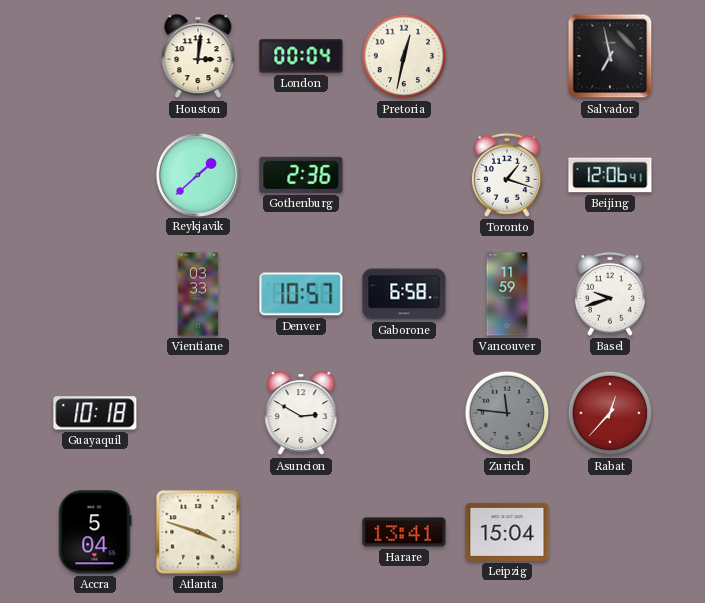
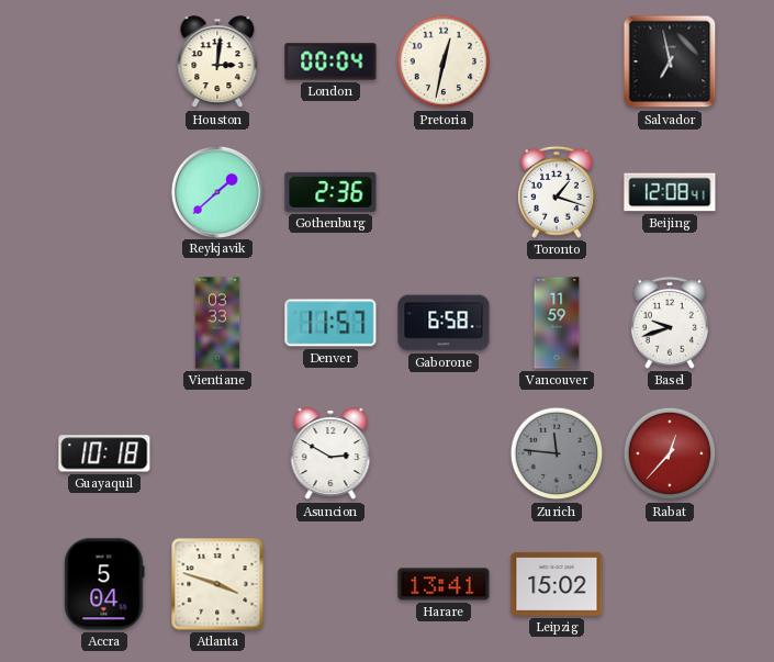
Beijing: 12:06 -> 12:08
Denver: 10:57 -> 11:57
Leipzig: 15:04 -> 15:02
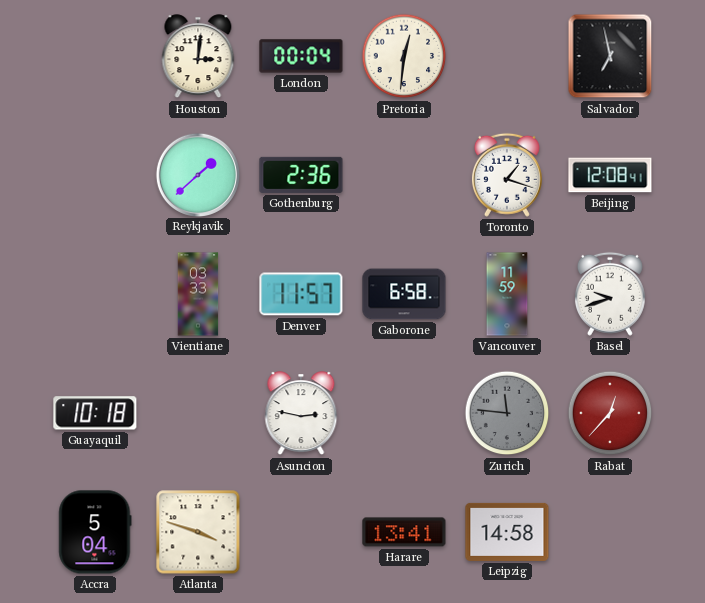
Pretoria: 12:32 -> 12:31
Asuncion: 2:50 -> 2:47
Leipzig: 15:02 -> 14:58
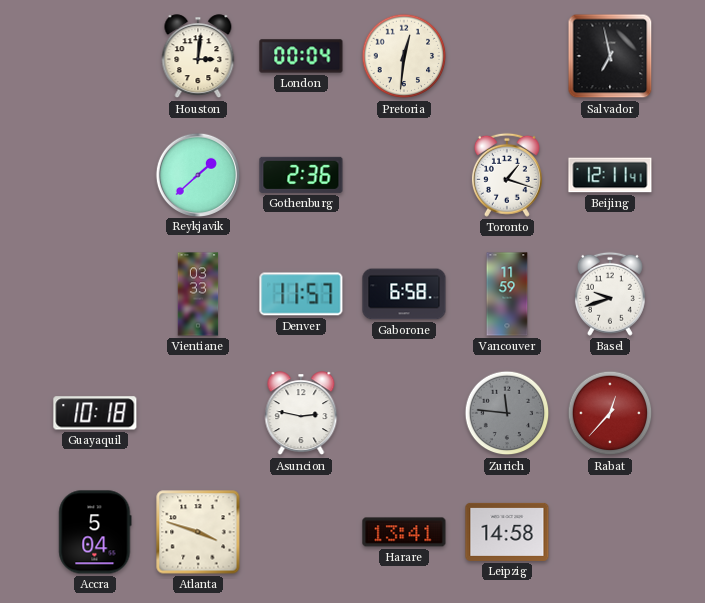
Beijing: 12:08 -> 12:11
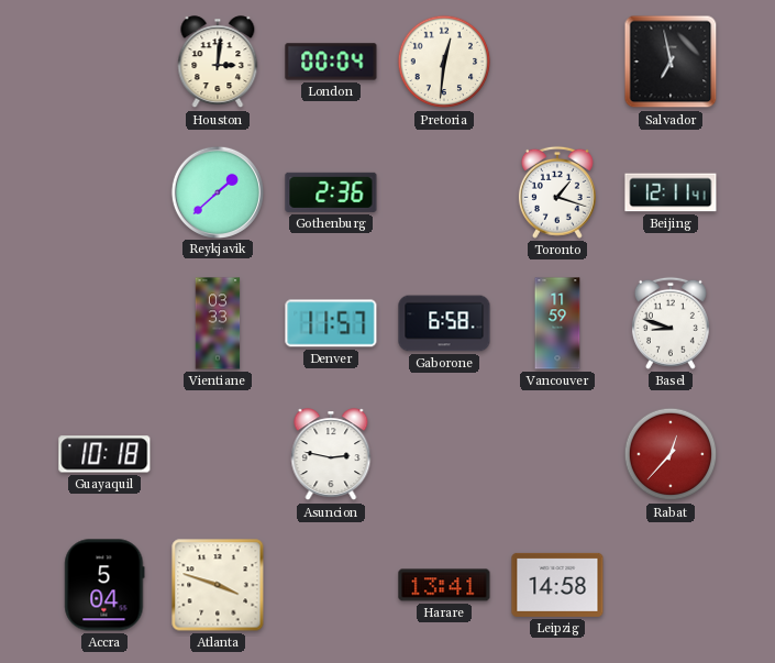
Basel: 9:42 -> 8:48
Zurich: 11:46 -> none
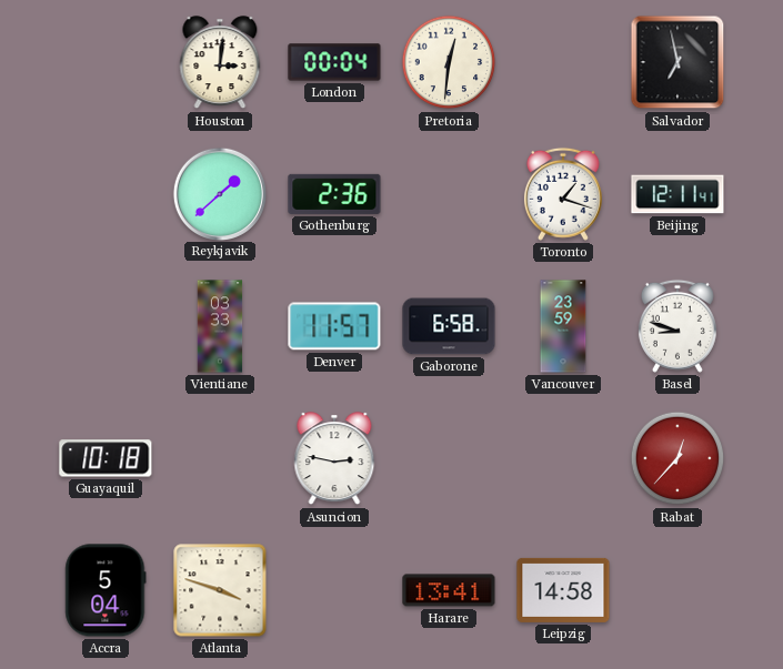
Vancouver: 11:59 -> 23:59
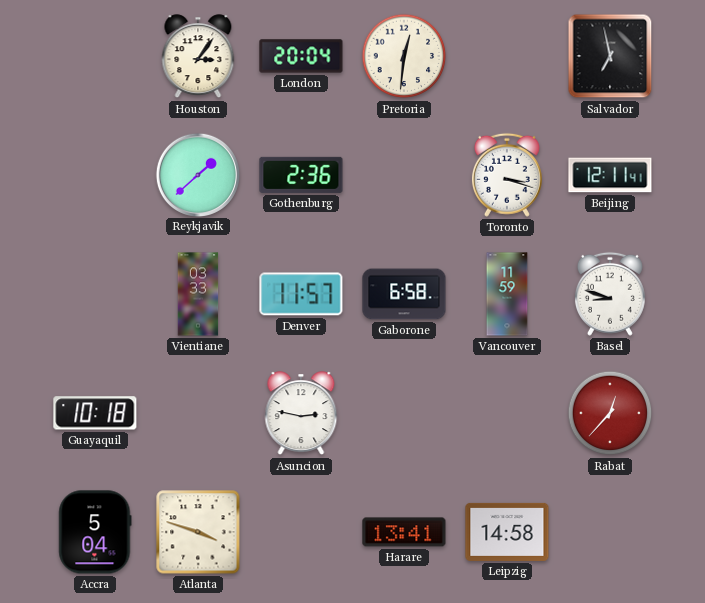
Houston: 3:01 -> 3:06
London: 00:04 -> 20:04
Toronto: 1:18 -> 3:18
Vancouver: 23:59 -> 11:59
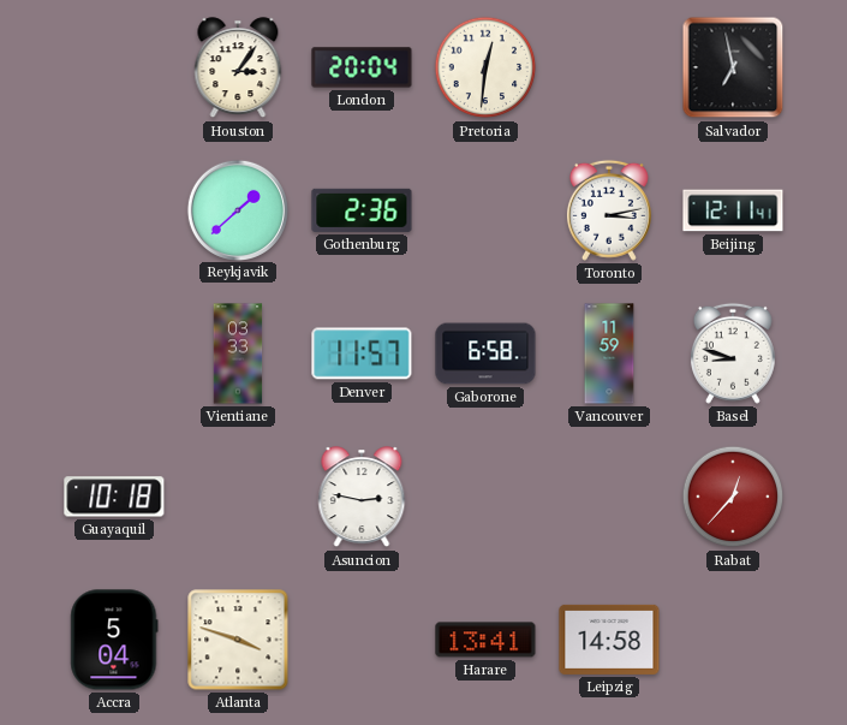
Toronto: 3:18 -> 3:13
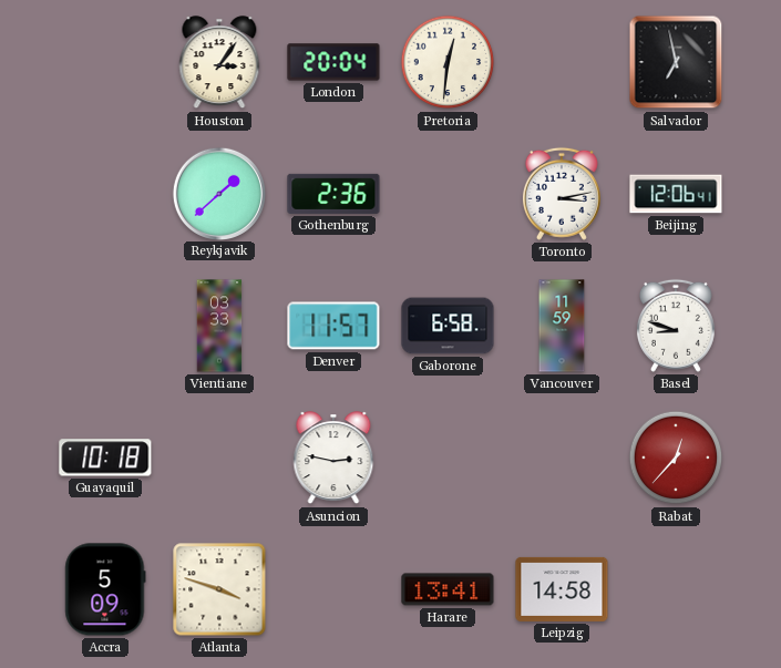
Beijing: 12:11 -> 12:06
Accra: 5:04 -> 5:09
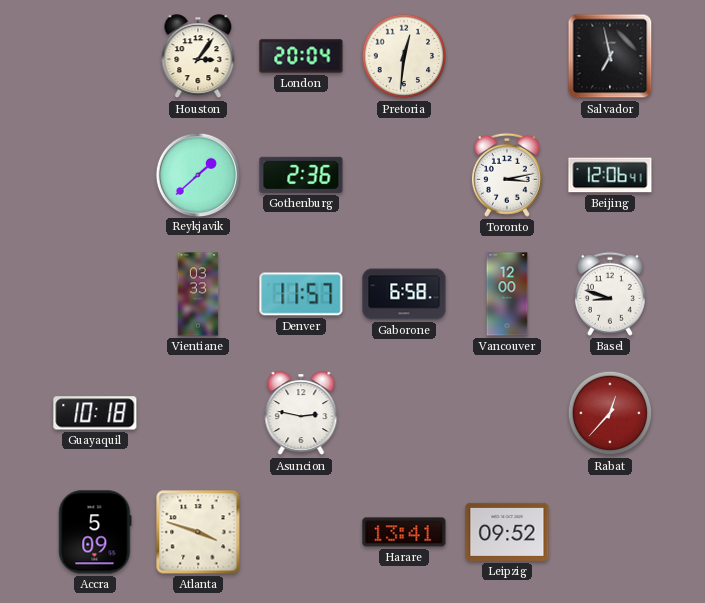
Vancouver: 11:59 -> 12:00
Leipzig: 14:58 -> 09:52
